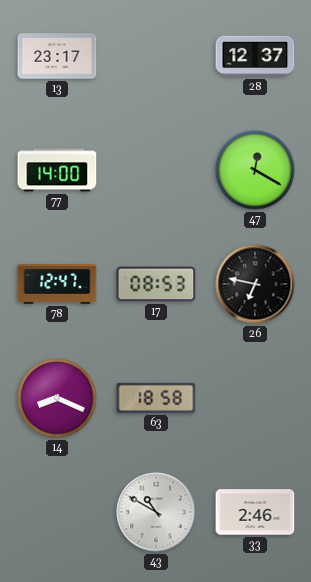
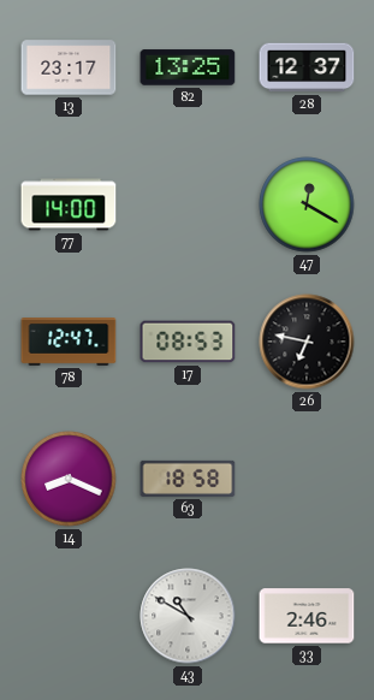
82: none -> 13:25
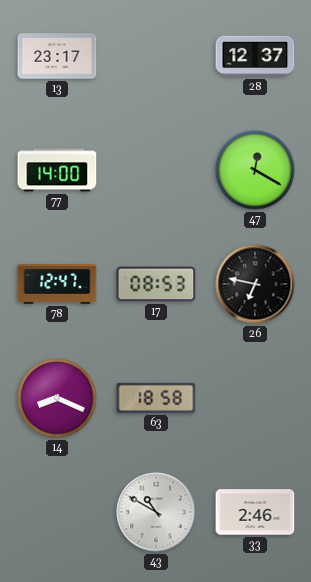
82: 13:25 -> none
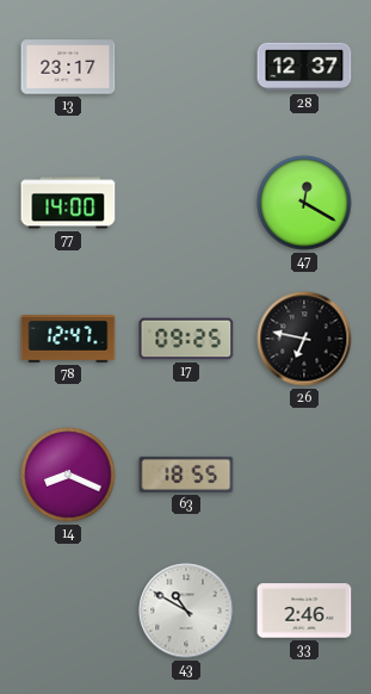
17: 08:53 -> 09:25
63: 18:58 -> 18:55
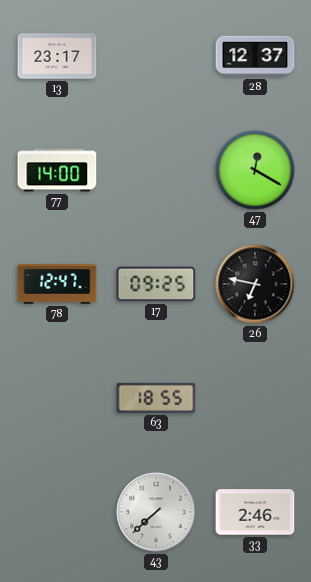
14: 8:19 -> none
43: 10:50 -> 7:38
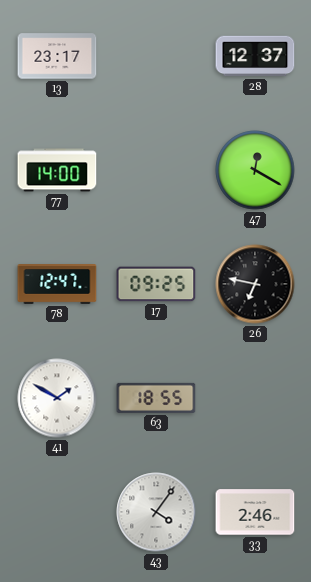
41: none -> 1:50
43: 7:38 -> 4:06
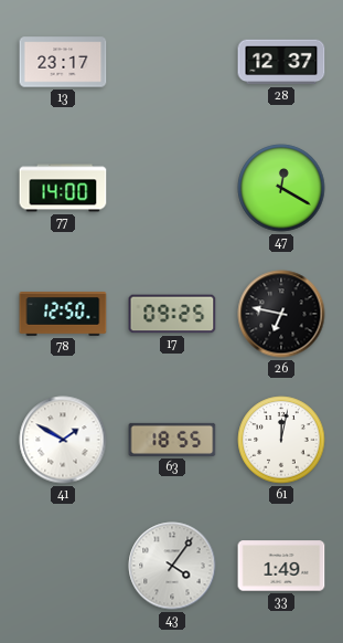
78: 12:47 -> 12:50
61: none -> 12:02
33: 2:46 -> 1:49
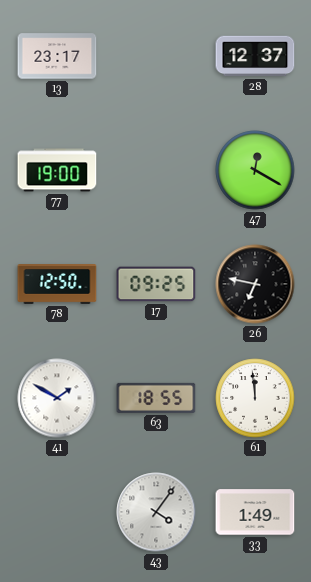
77: 14:00 -> 19:00
61: 12:02 -> 11:59
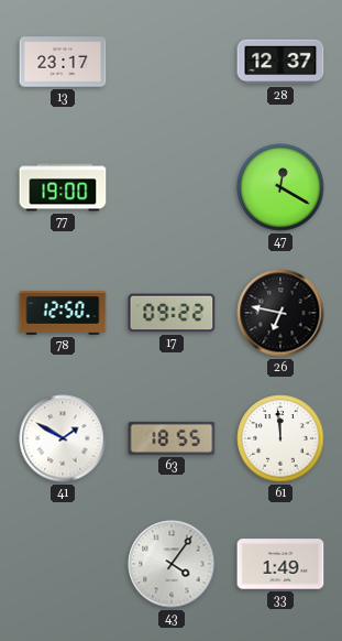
17: 09:25 -> 09:22
